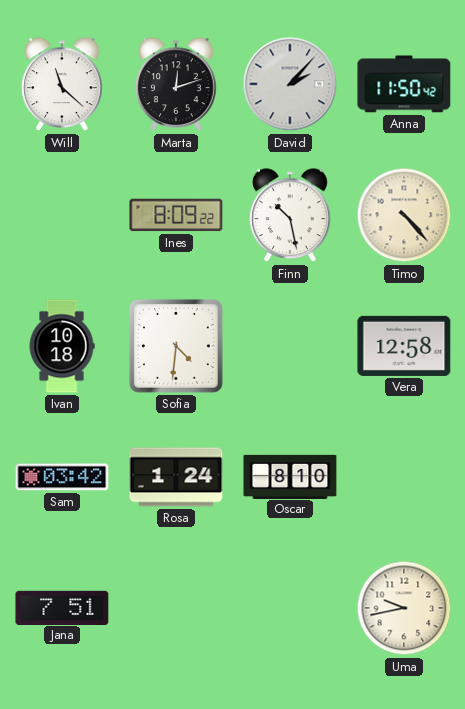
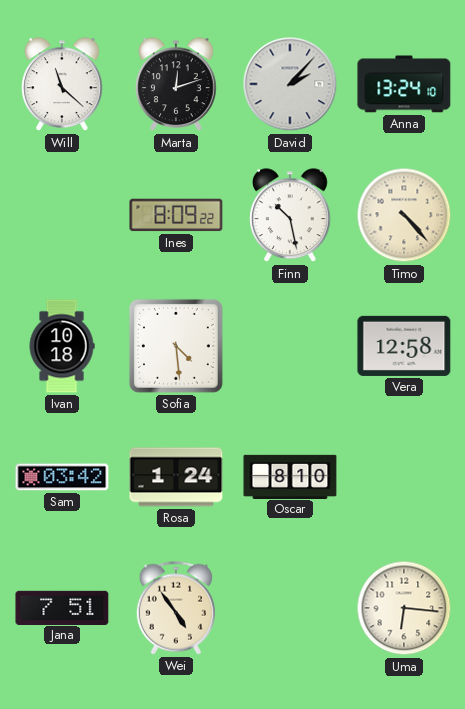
Anna: 11:50 -> 13:24
Sofia: 4:31 -> 4:29
Wei: none -> 4:54
Uma: 9:43 -> 6:16
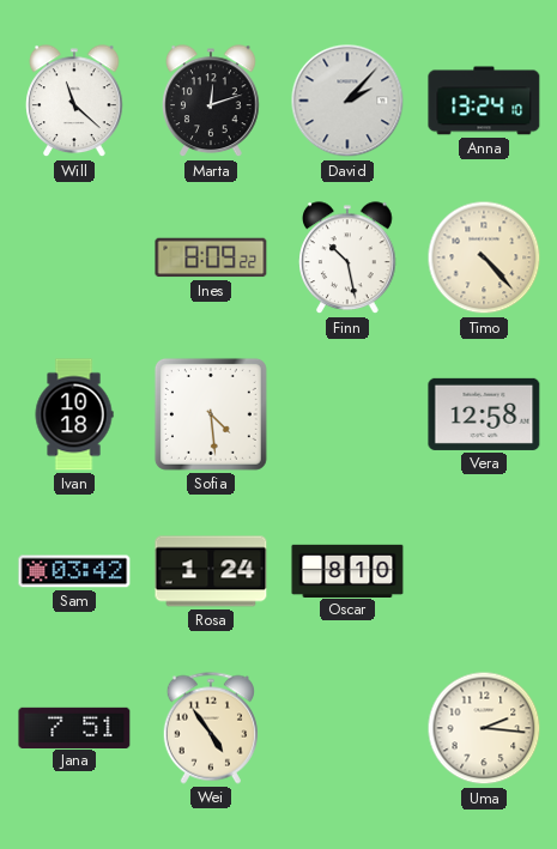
Uma: 6:16 -> 2:16
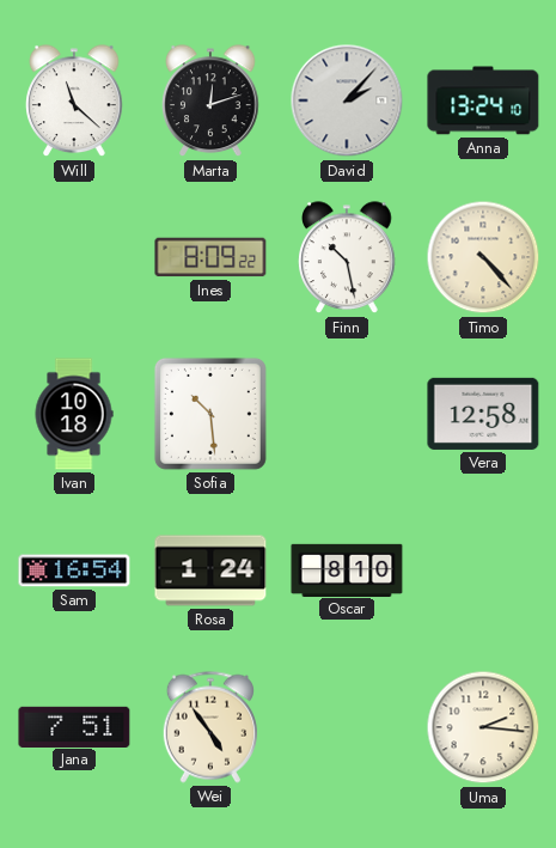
Sofia: 4:29 -> 10:29
Sam: 03:42 -> 16:54
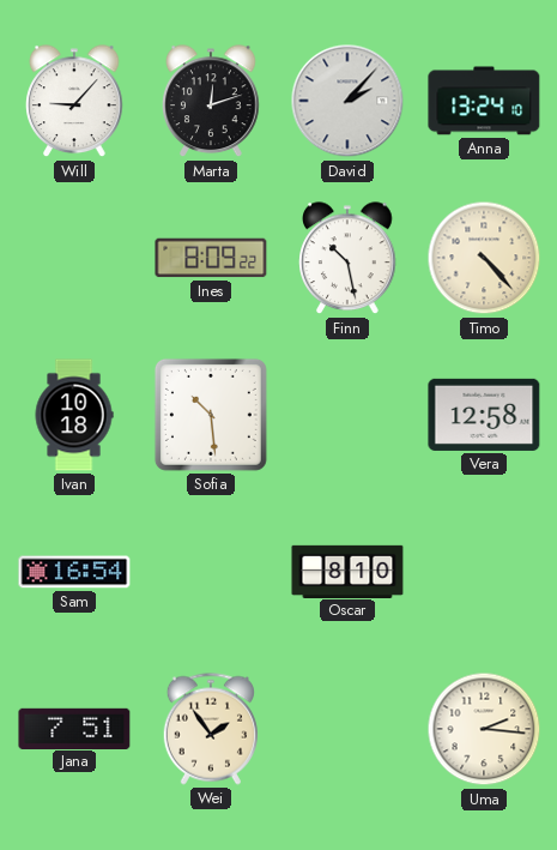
Will: 11:22 -> 9:07
Rosa: 1:24 -> none
Wei: 4:54 -> 1:54
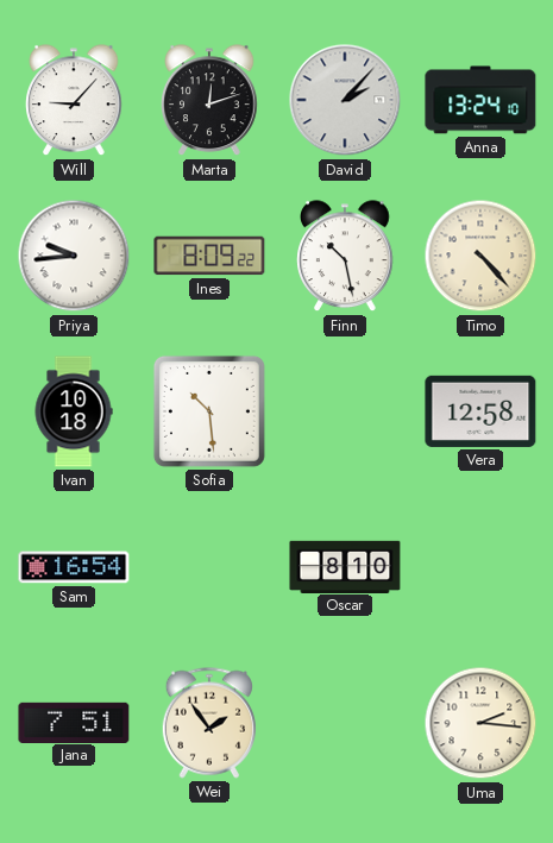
Priya: none -> 9:44
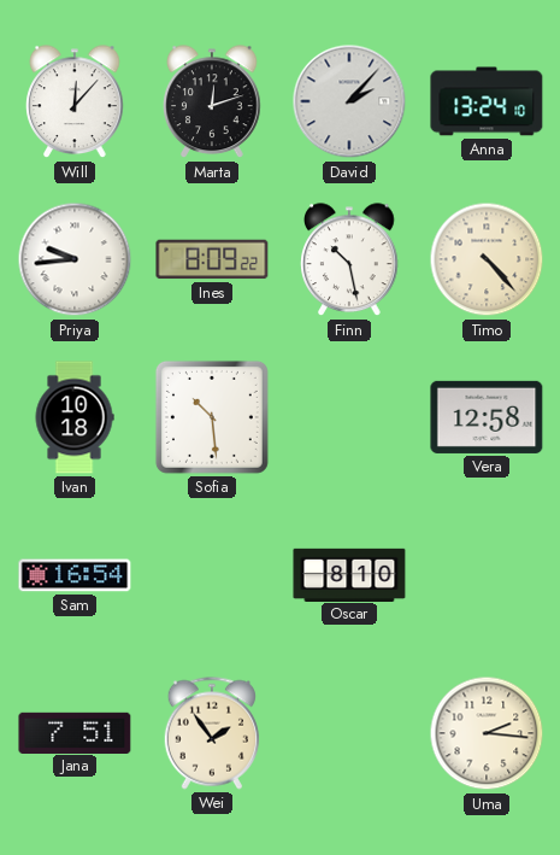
Will: 9:07 -> 12:07
